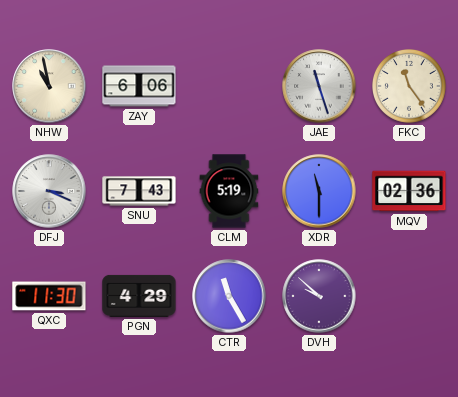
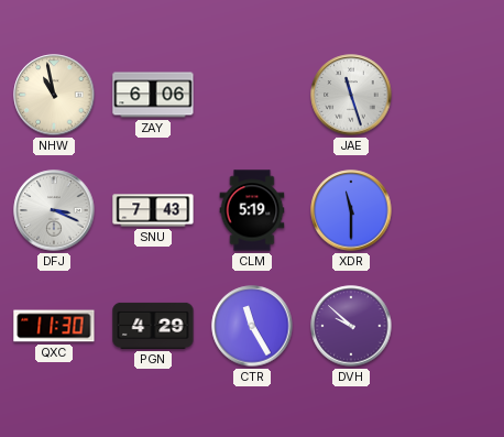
FKC: 11:24 -> none
MQV: 02:36 -> none
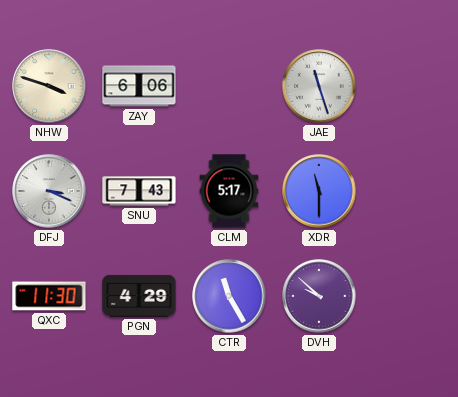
NHW: 10:58 -> 3:48
CLM: 5:19 -> 5:17
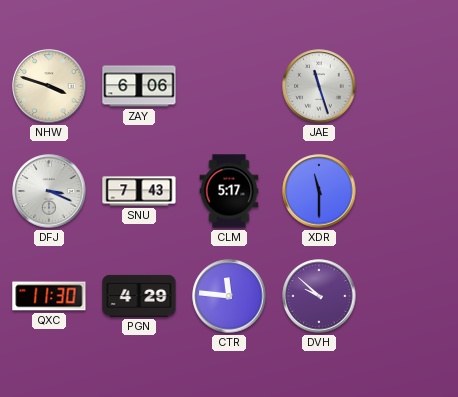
CTR: 11:25 -> 11:46
